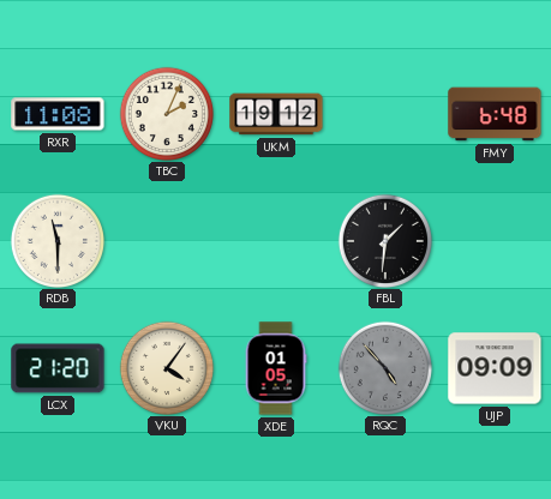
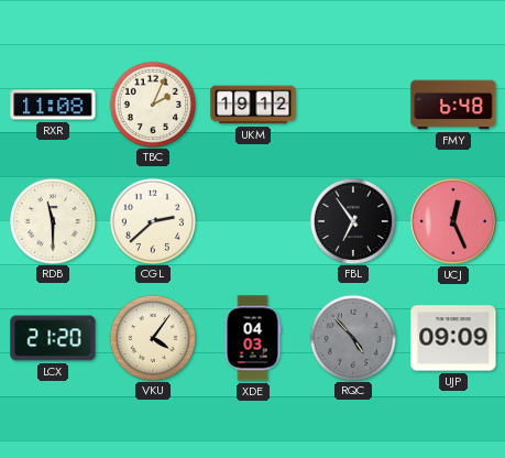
CGL: none -> 2:38
FBL: 1:31 -> 6:54
UCJ: none -> 12:26
XDE: 01:05 -> 04:03
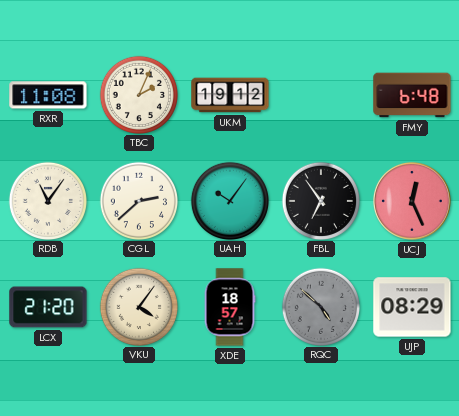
RDB: 11:30 -> 11:06
UAH: none -> 10:06
XDE: 04:03 -> 18:57
RQC: 4:53 -> 4:52
UJP: 09:09 -> 08:29
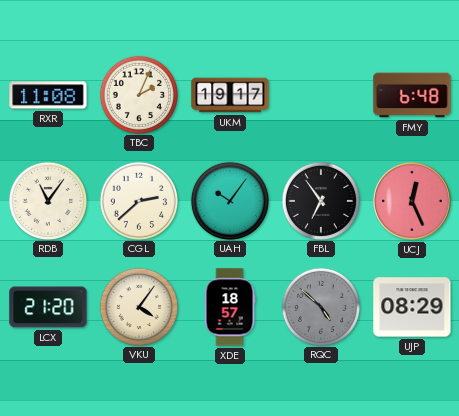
UKM: 19:12 -> 19:17
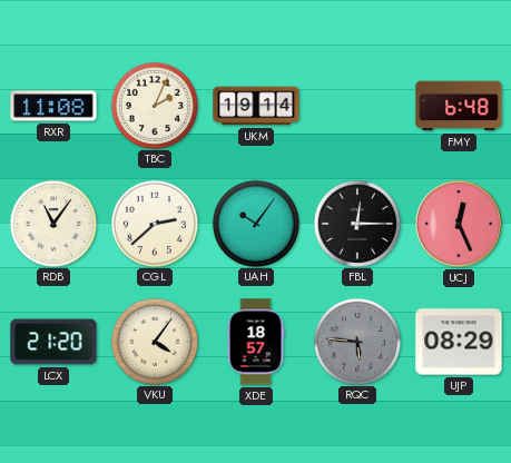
UKM: 19:17 -> 19:14
FBL: 6:54 -> 12:15
RQC: 4:52 -> 5:46
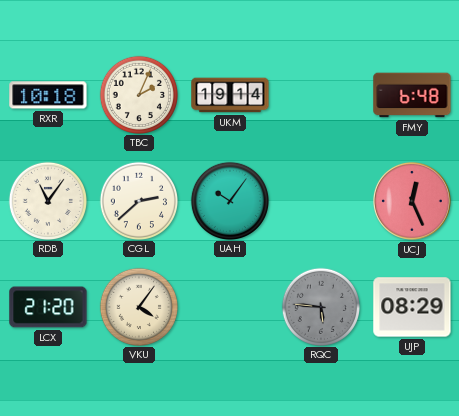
RXR: 11:08 -> 10:18
FBL: 12:15 -> none
XDE: 18:57 -> none
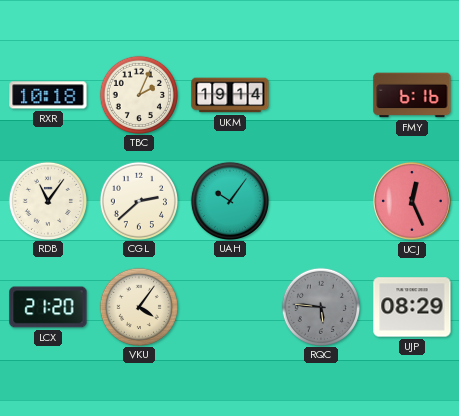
FMY: 6:48 -> 6:16
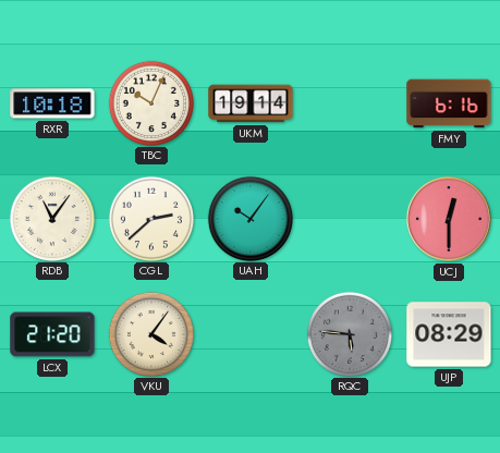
TBC: 2:04 -> 10:04
UCJ: 12:26 -> 12:30
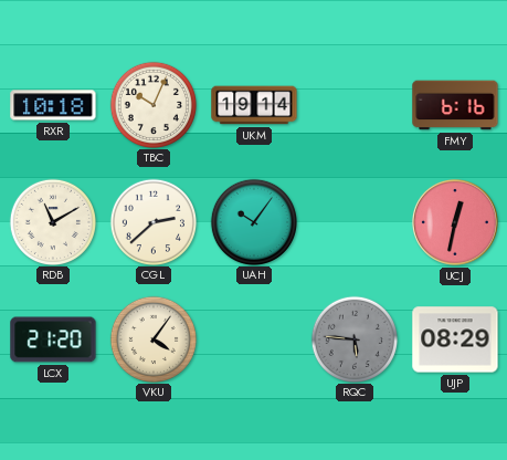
RDB: 11:06 -> 11:10
UCJ: 12:30 -> 12:32
